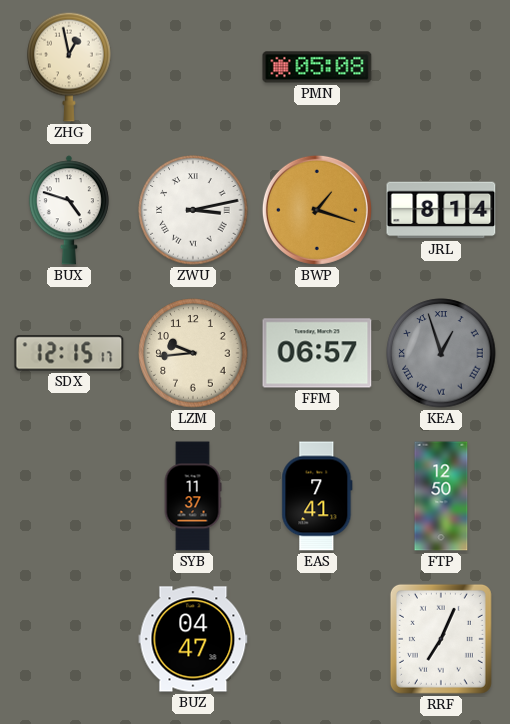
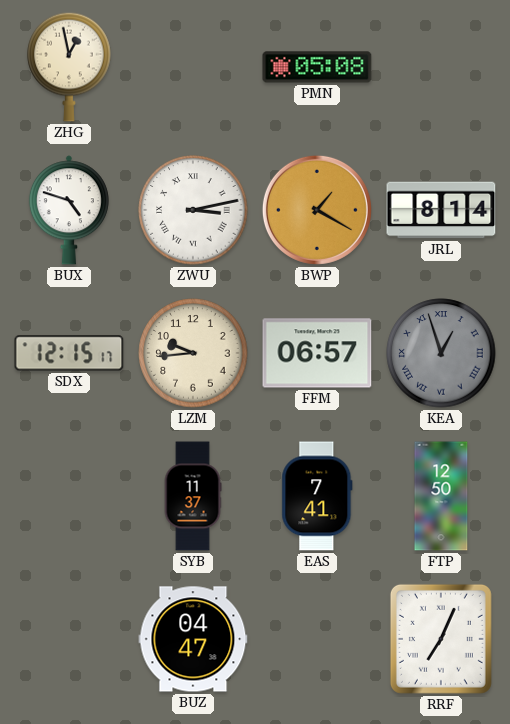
BWP: 1:18 -> 1:20
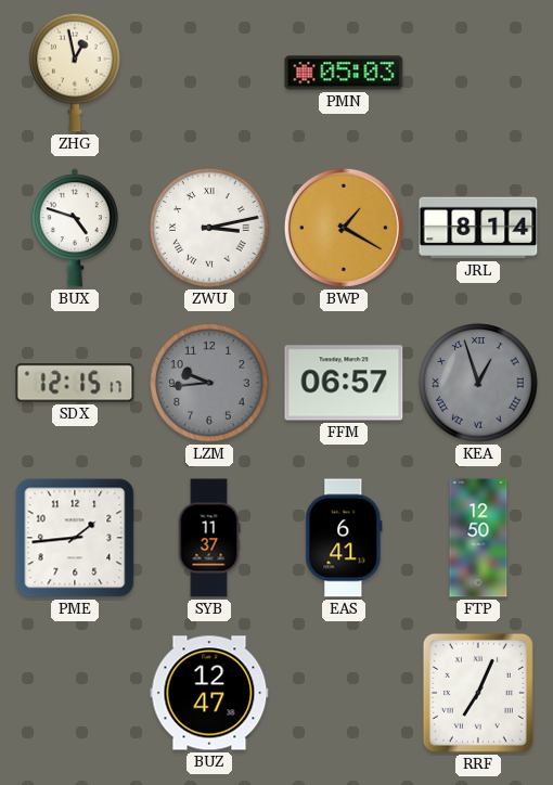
PMN: 05:08 -> 05:03
LZM dial: cream -> grey
PME: none -> 1:44
EAS: 7:41 -> 6:41
BUZ: 04:47 -> 12:47
